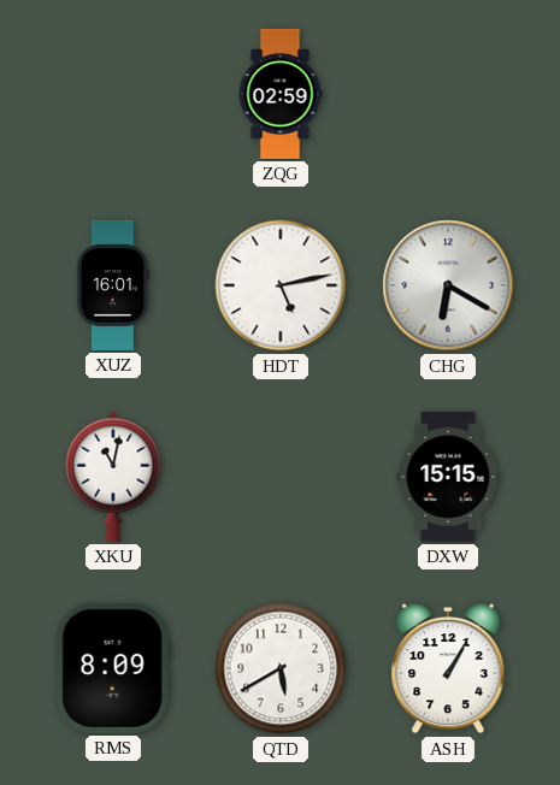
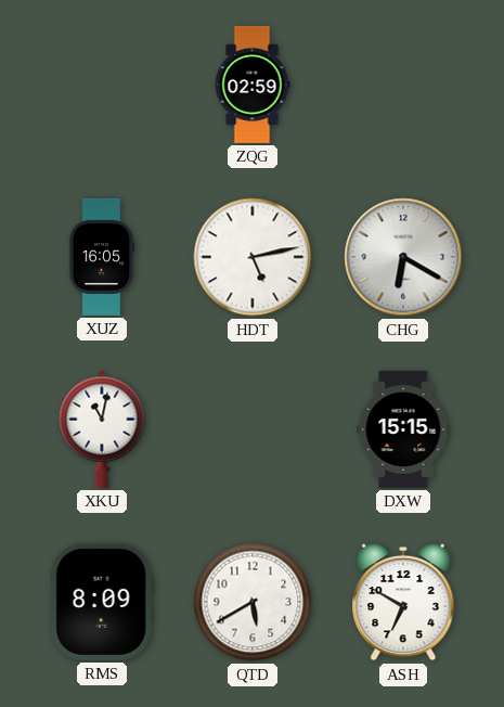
XUZ: 16:01 -> 16:05
ASH: 1:05 -> 6:50
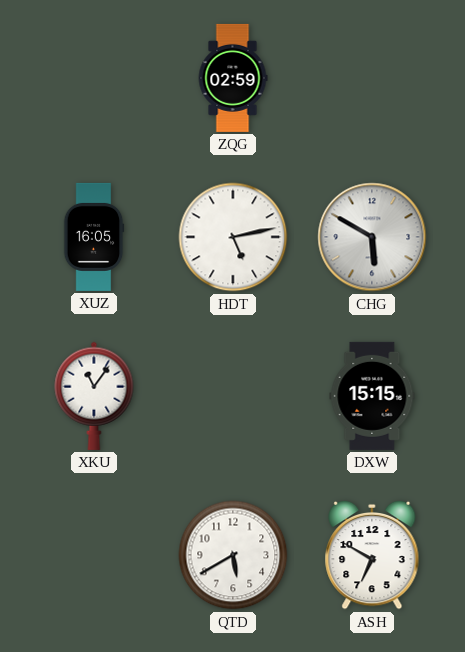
CHG: 6:20 -> 5:50
XKU: 11:02 -> 11:06
RMS: 8:09 -> none
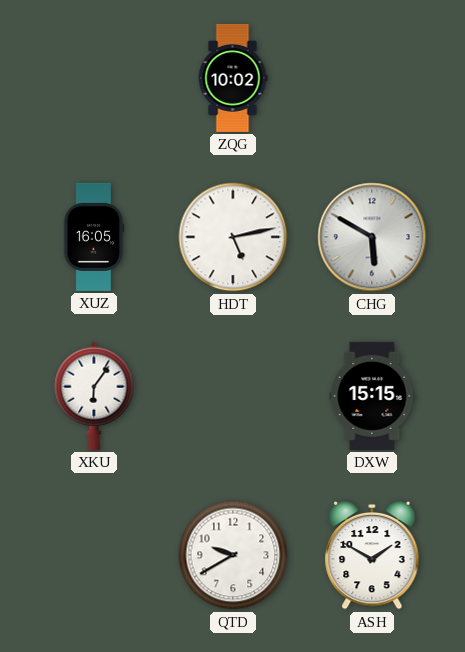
ZQG: 02:59 -> 10:02
XKU: 11:06 -> 6:06
QTD: 5:40 -> 9:40
ASH: 6:50 -> 1:50
